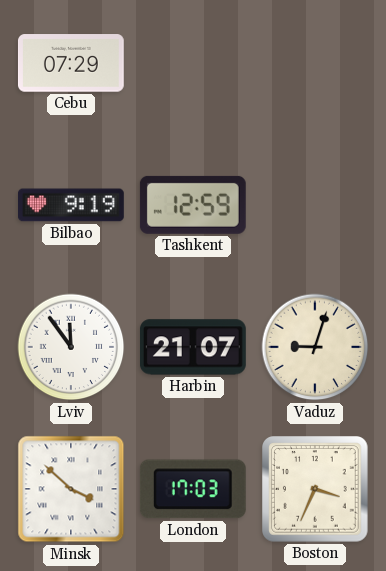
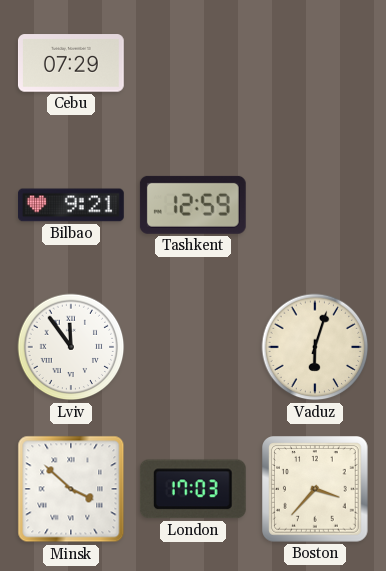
Bilbao: 9:19 -> 9:21
Harbin: 21:07 -> none
Vaduz: 9:03 -> 6:03
Boston: 3:34 -> 3:37
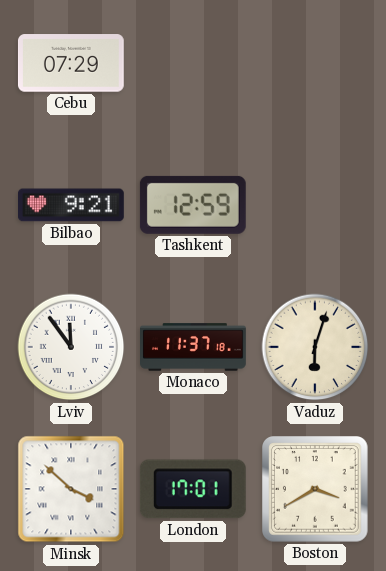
Monaco: none -> 11:37
London: 17:03 -> 17:01
Boston: 3:37 -> 3:40
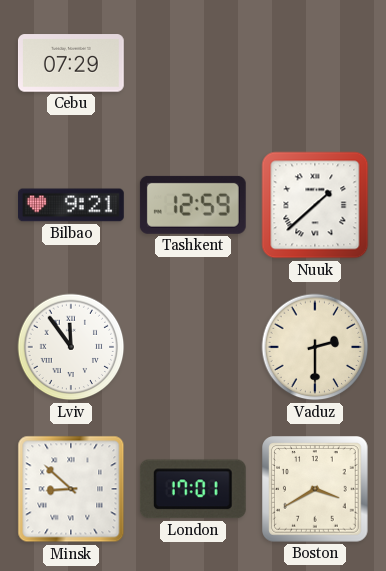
Nuuk: none -> 1:38
Monaco: 11:37 -> none
Vaduz: 6:03 -> 2:30
Minsk: 3:52 -> 8:52
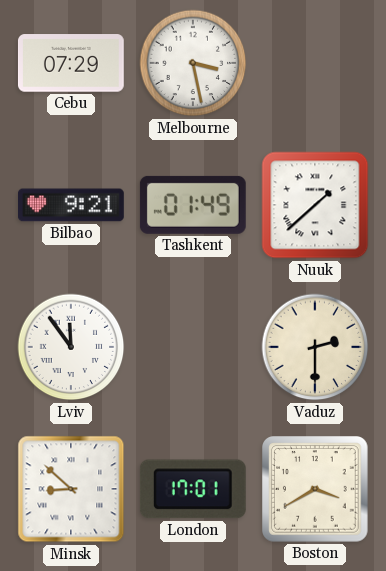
Melbourne: none -> 3:28
Tashkent: 12:59 -> 01:49
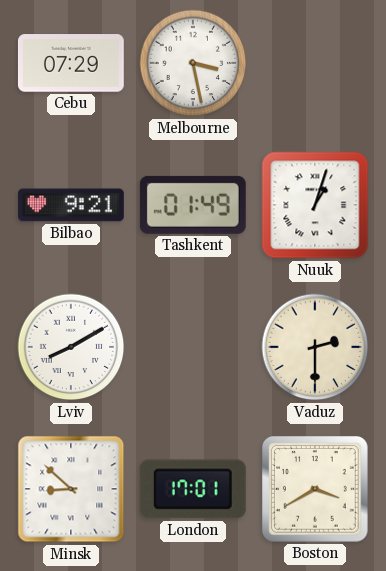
Nuuk: 1:38 -> 1:03
Lviv: 11:54 -> 8:10
